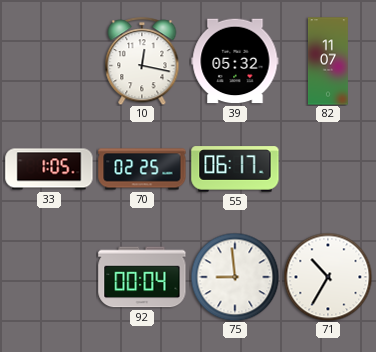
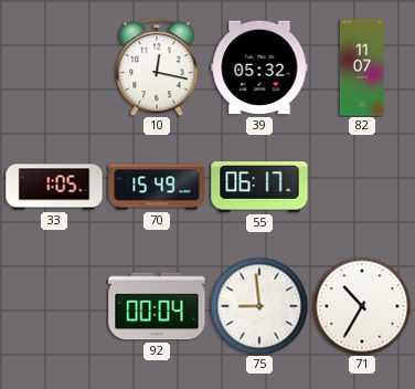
70: 02:25 -> 15:49
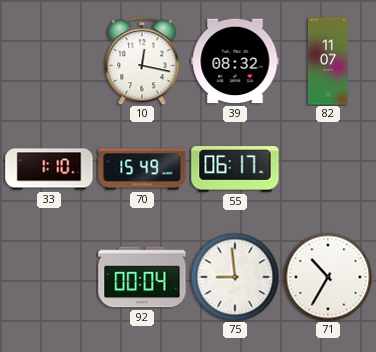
39: 05:32 -> 08:32
33: 1:05 -> 1:10
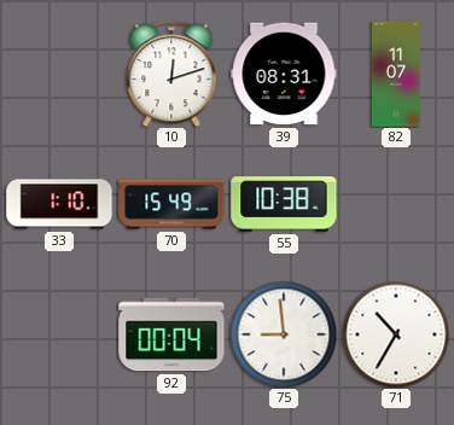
10: 12:17 -> 12:12
39: 08:32 -> 08:31
55: 06:17 -> 10:38
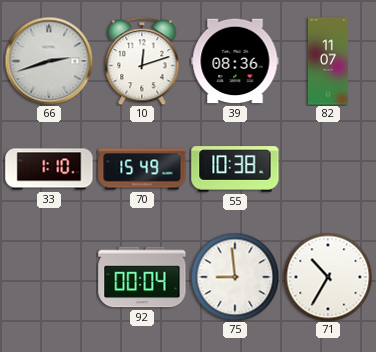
66: none -> 2:42
39: 08:31 -> 08:36
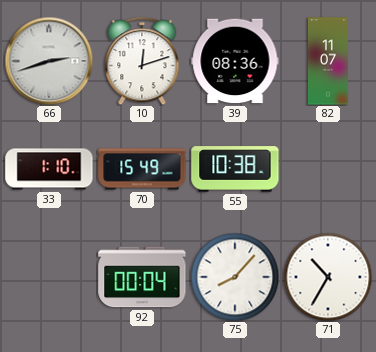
75: 8:59 -> 8:07
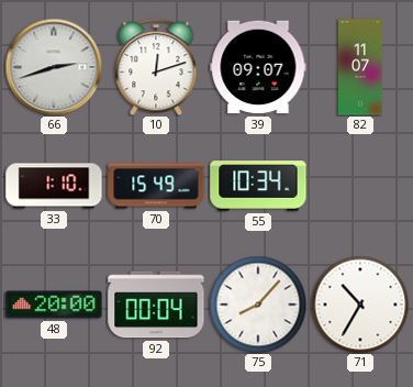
39: 08:36 -> 09:07
55: 10:38 -> 10:34
48: none -> 20:00
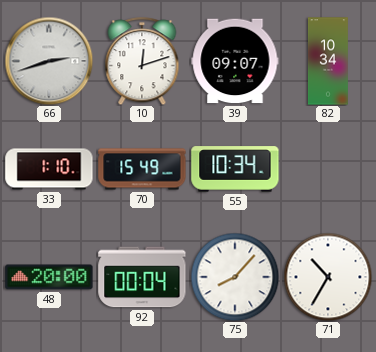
82: 11:07 -> 10:34
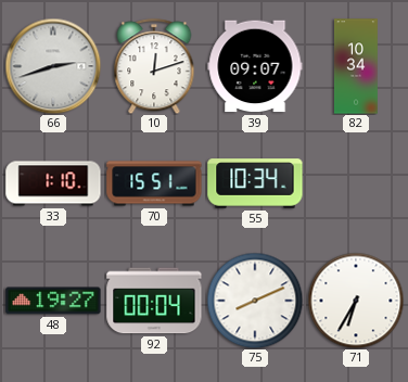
70: 15:49 -> 15:51
48: 20:00 -> 19:27
75: 8:07 -> 8:11
71: 10:35 -> 6:35
